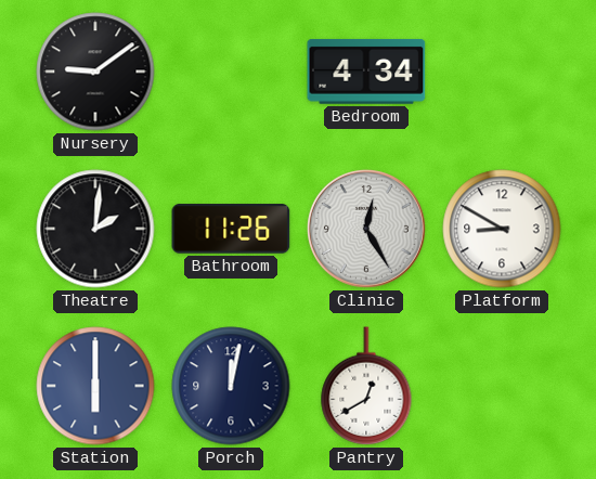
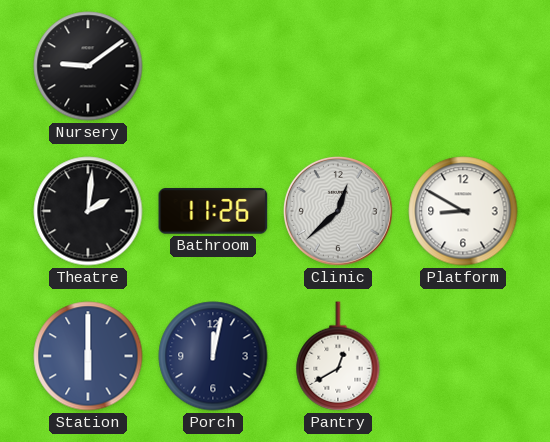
Bedroom: 4:34 -> none
Clinic: 12:25 -> 12:38
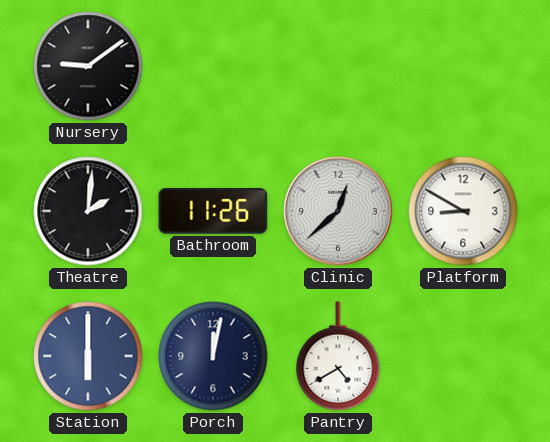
Pantry: 12:40 -> 4:40
